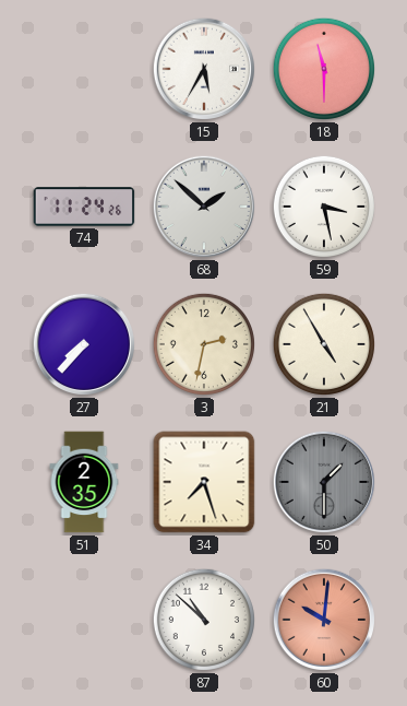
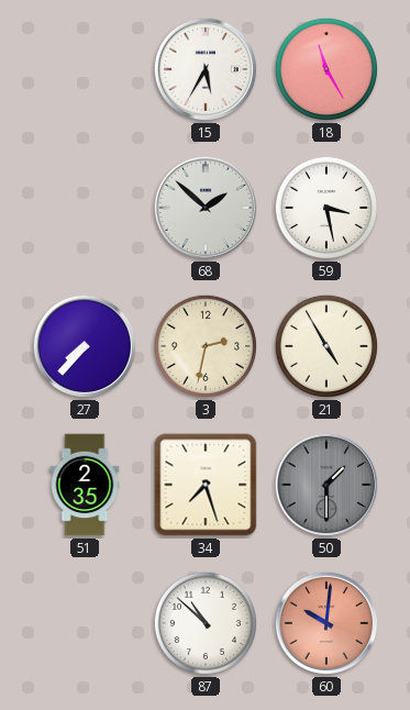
18: 11:30 -> 11:25
74: 11:24 -> none
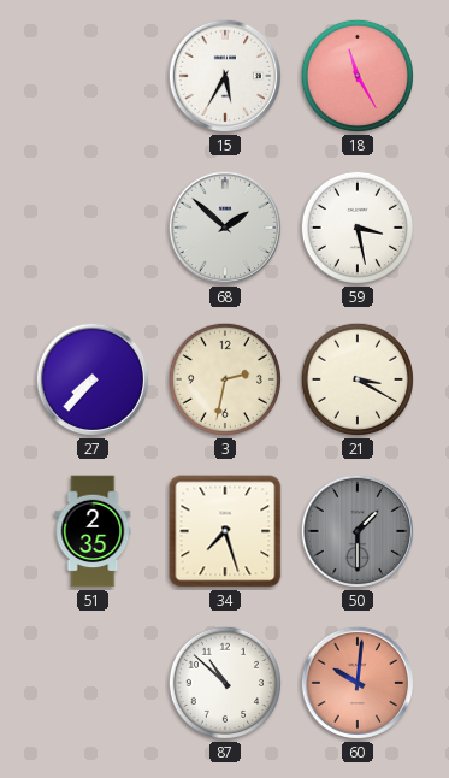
21: 4:55 -> 3:20
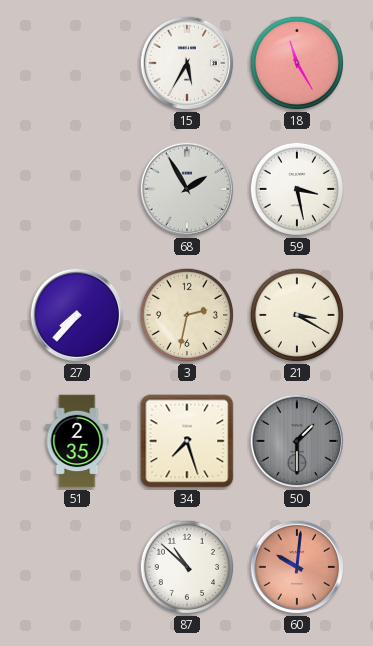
68: 1:52 -> 1:55
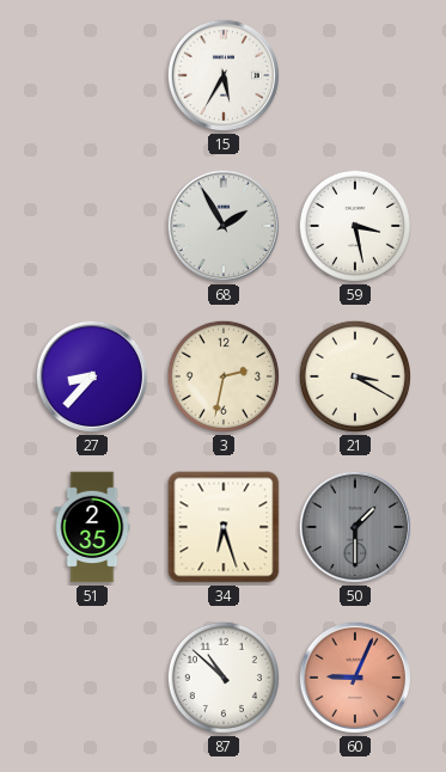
18: 11:25 -> none
27: 7:37 -> 8:37
34: 7:27 -> 6:27
60: 10:01 -> 9:04
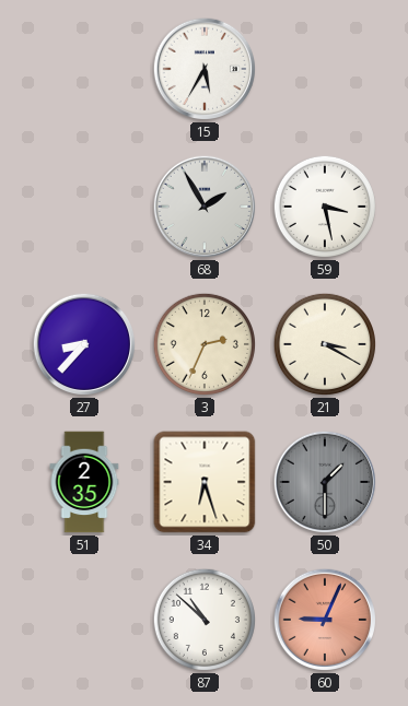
3: 2:32 -> 2:34
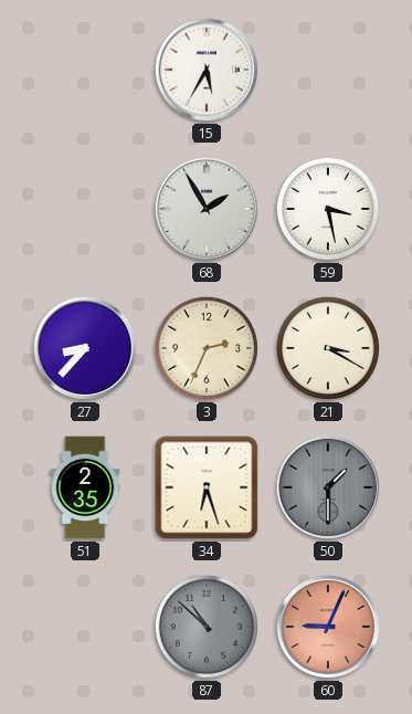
87 dial: white -> grey
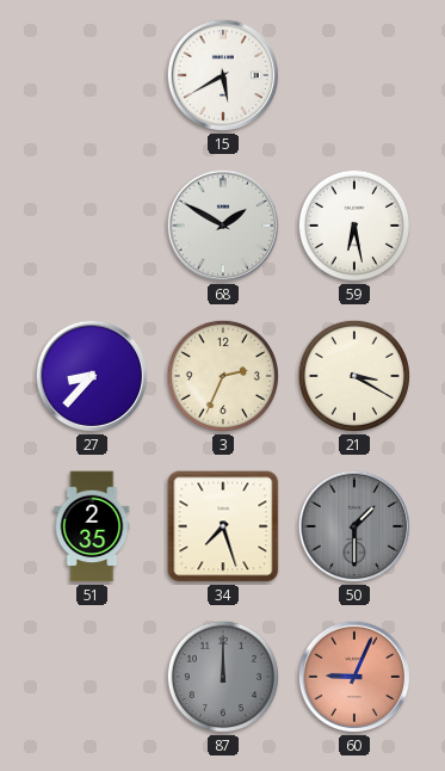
15: 5:35 -> 5:40
68: 1:55 -> 1:50
59: 3:28 -> 6:28
34: 6:27 -> 7:27
87: 10:52 -> 12:00
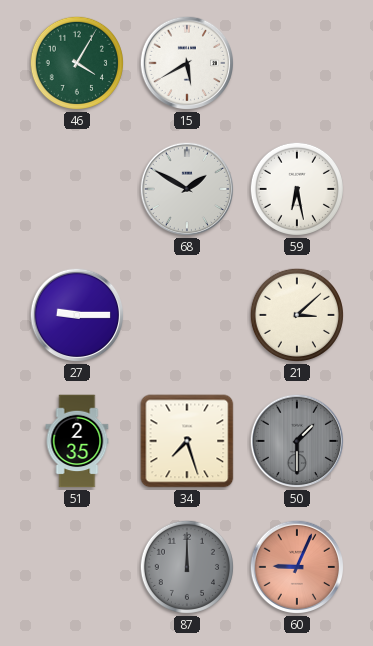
46: none -> 4:05
27: 8:37 -> 9:15
3: 2:34 -> none
21: 3:20 -> 3:08
